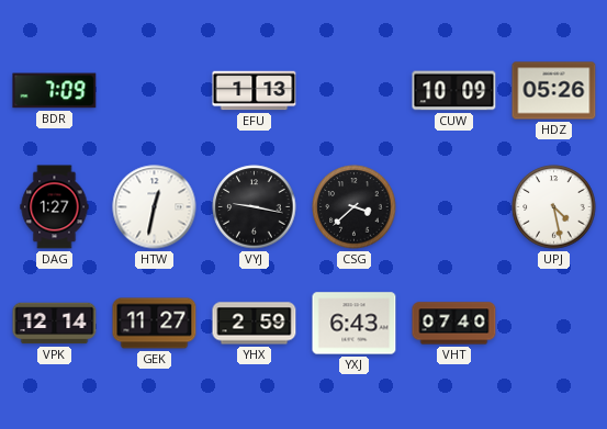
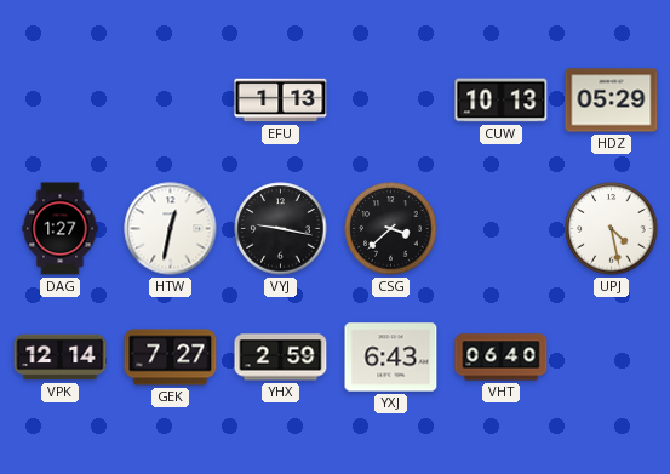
BDR: 7:09 -> none
CUW: 10:09 -> 10:13
HDZ: 05:26 -> 05:29
GEK: 11:27 -> 7:27
VHT: 07:40 -> 06:40
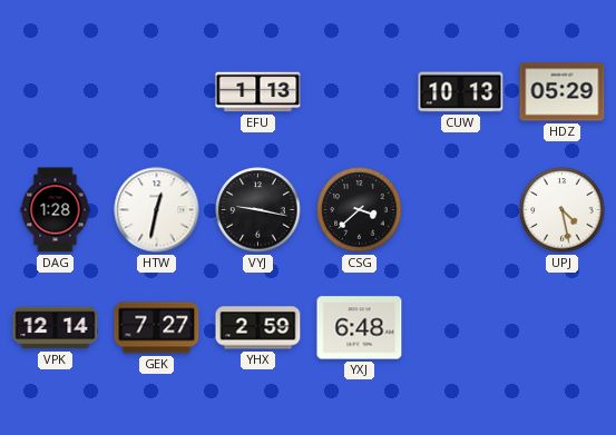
DAG: 1:27 -> 1:28
YXJ: 6:43 -> 6:48
VHT: 06:40 -> none
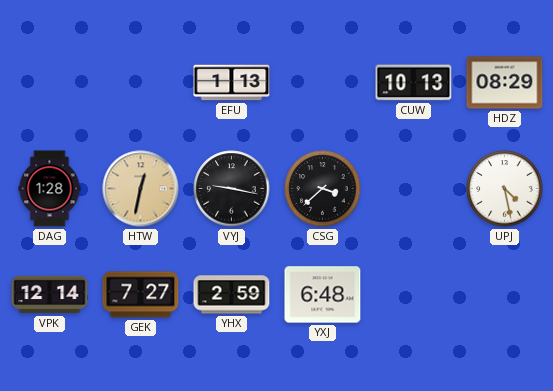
HDZ: 05:29 -> 08:29
HTW dial: white -> champagne
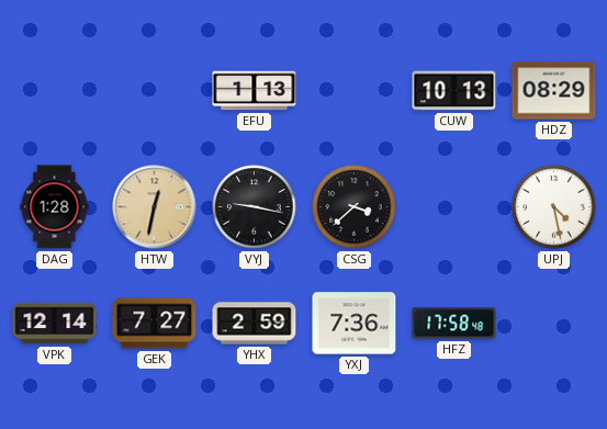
YXJ: 6:48 -> 7:36
HFZ: none -> 17:58
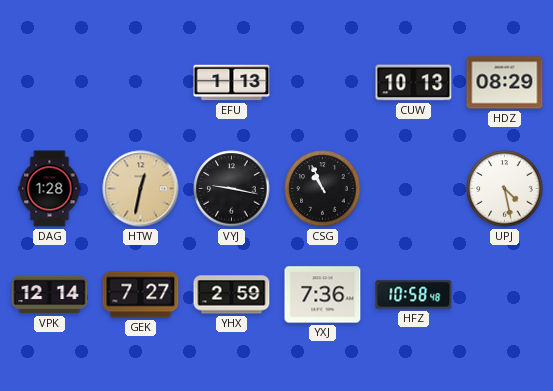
CSG: 3:38 -> 10:56
HFZ: 17:58 -> 10:58
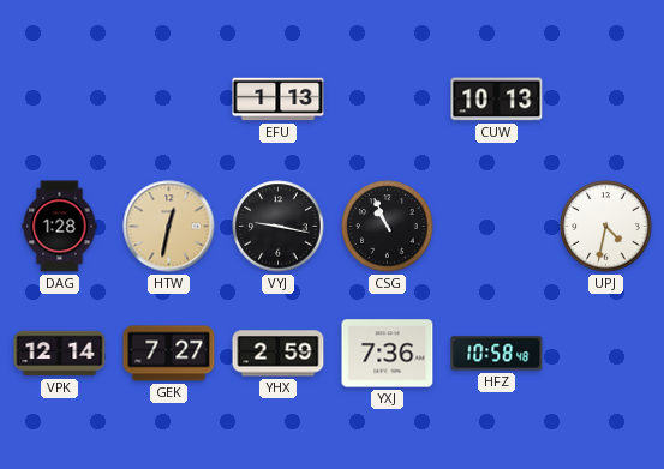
HDZ: 08:29 -> none
UPJ: 4:28 -> 4:32
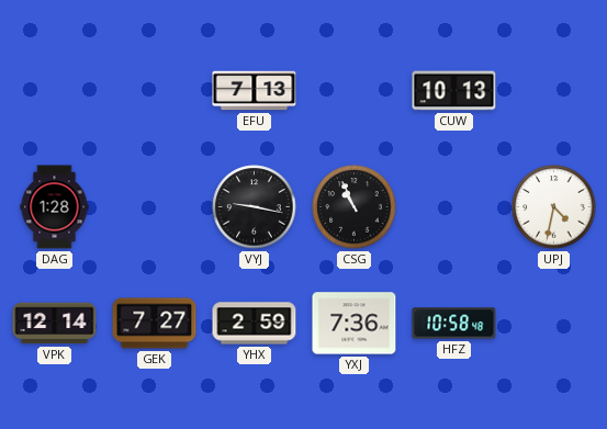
EFU: 1:13 -> 7:13
HTW: 12:32 -> none
